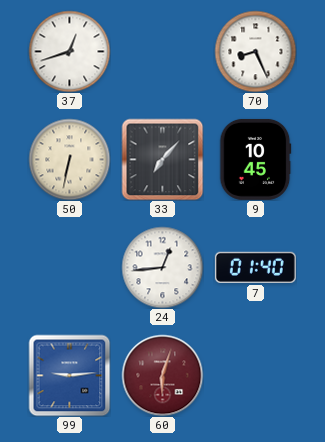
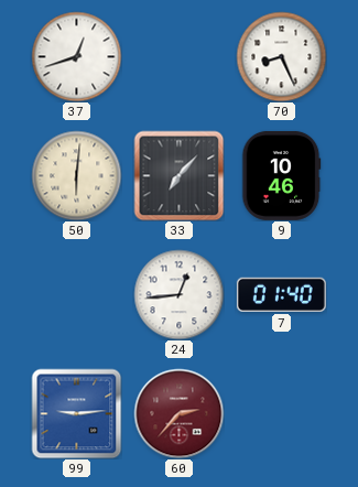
50: 6:32 -> 6:01
9: 10:45 -> 10:46
60: 6:03 -> 2:37
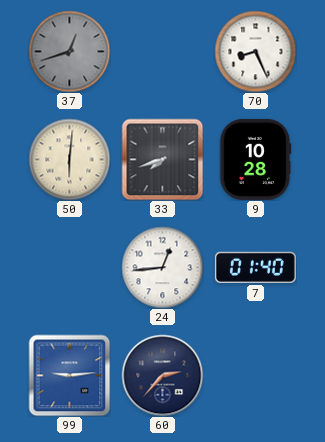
37 dial: white -> grey
33: 7:07 -> 7:42
9: 10:46 -> 10:28
60 dial: burgundy -> navy
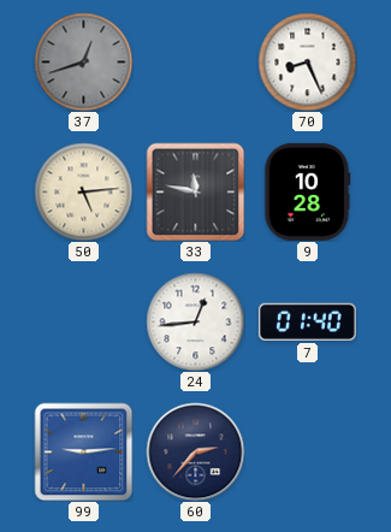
50: 6:01 -> 5:14
33: 7:42 -> 11:47
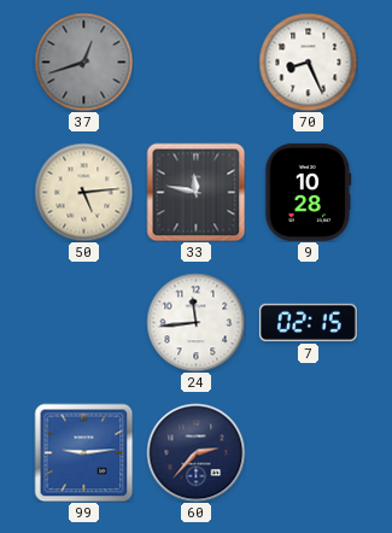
24: 12:44 -> 11:44
7: 01:40 -> 02:15
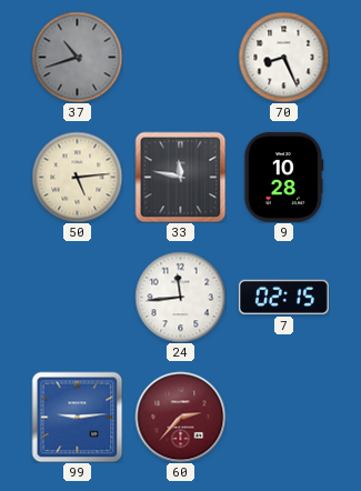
37: 12:42 -> 10:42
60 dial: navy -> burgundy
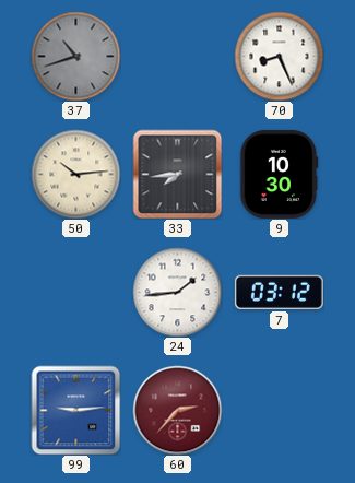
50: 5:14 -> 10:14
33: 11:47 -> 7:44
9: 10:28 -> 10:30
24: 11:44 -> 1:44
7: 02:15 -> 03:12
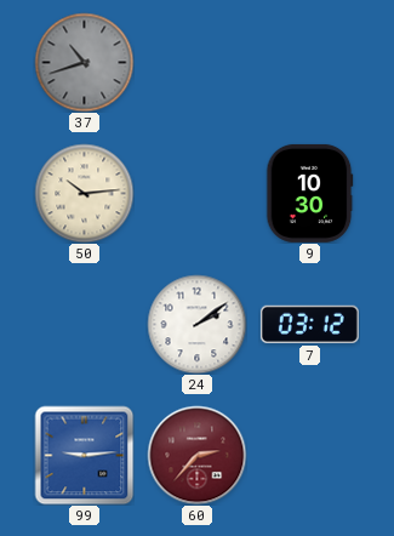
70: 8:26 -> none
33: 7:44 -> none
24: 1:44 -> 2:09
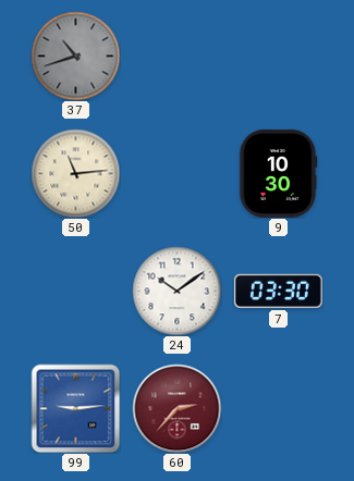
50: 10:14 -> 11:14
24: 2:09 -> 10:09
7: 03:12 -> 03:30
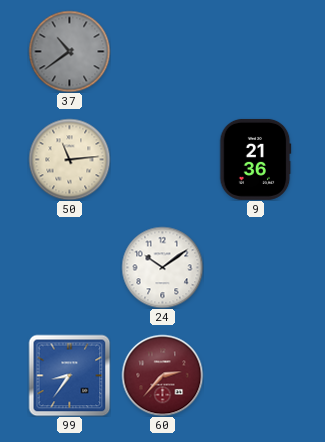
37: 10:42 -> 10:39
9: 10:30 -> 21:36
7: 03:30 -> none
99: 9:14 -> 8:36
